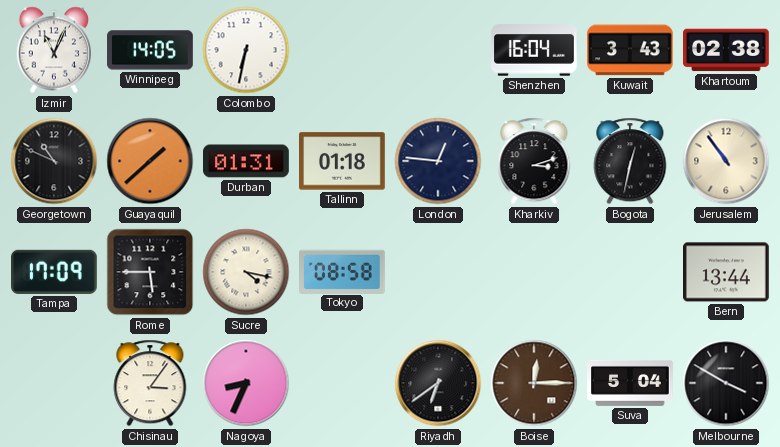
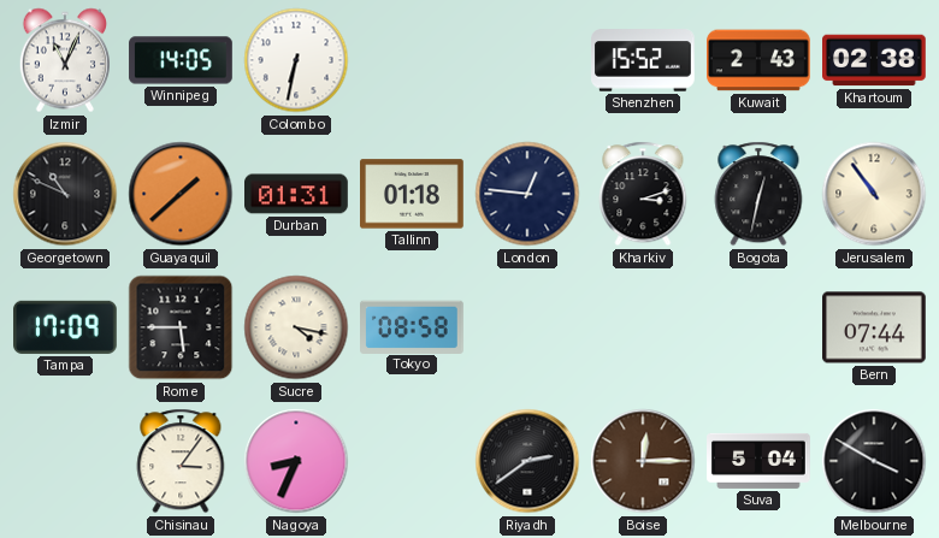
Shenzhen: 16:04 -> 15:52
Kuwait: 3:43 -> 2:43
Bern: 13:44 -> 07:44
Riyadh: 6:39 -> 2:39
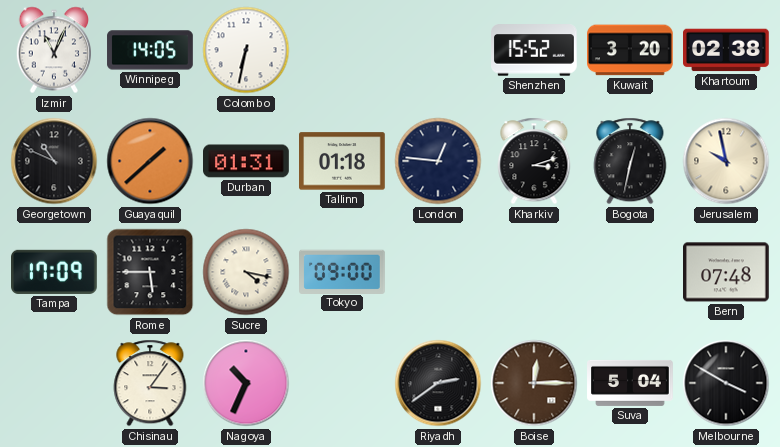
Kuwait: 2:43 -> 3:20
Jerusalem: 10:54 -> 9:58
Tokyo: 08:58 -> 09:00
Bern: 07:44 -> 07:48
Nagoya: 8:34 -> 10:34
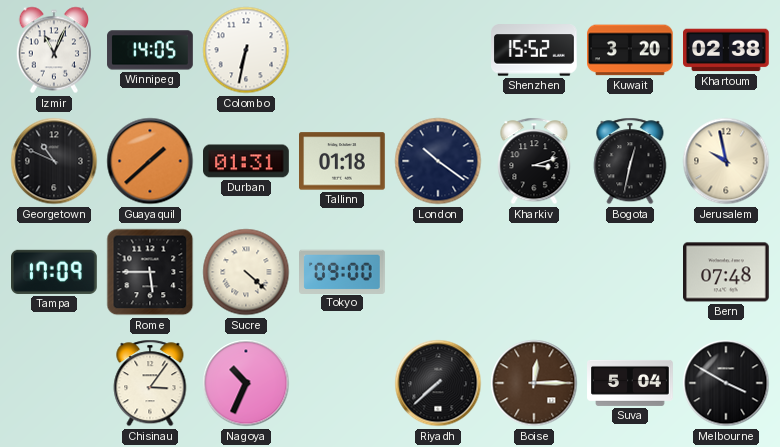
London: 12:46 -> 10:21
Sucre: 4:17 -> 4:22
Riyadh: 2:39 -> 7:38
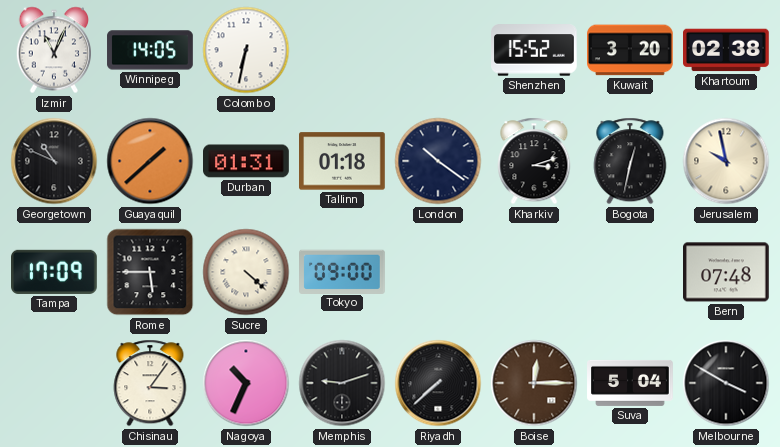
Memphis: none -> 9:12
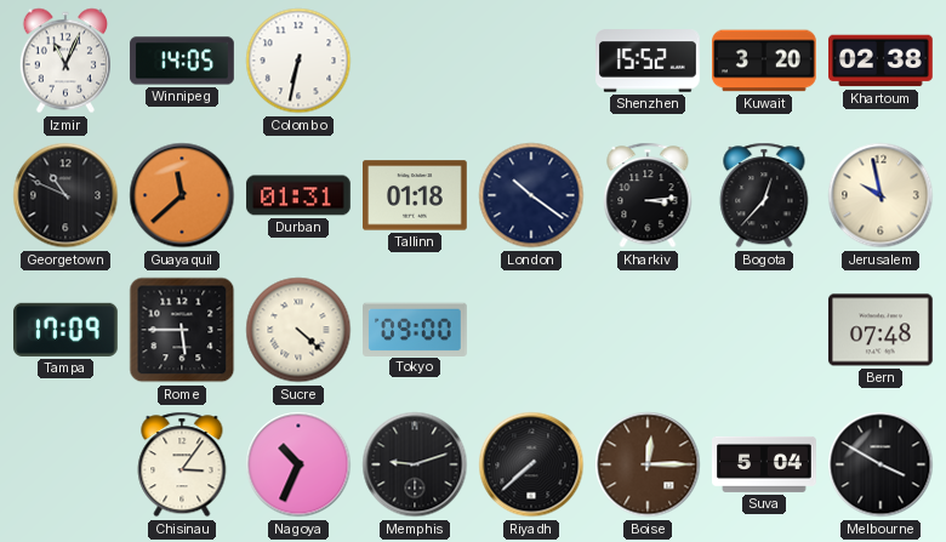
Guayaquil: 1:38 -> 11:38
Kharkiv: 3:12 -> 3:14
Bogota: 12:32 -> 12:37
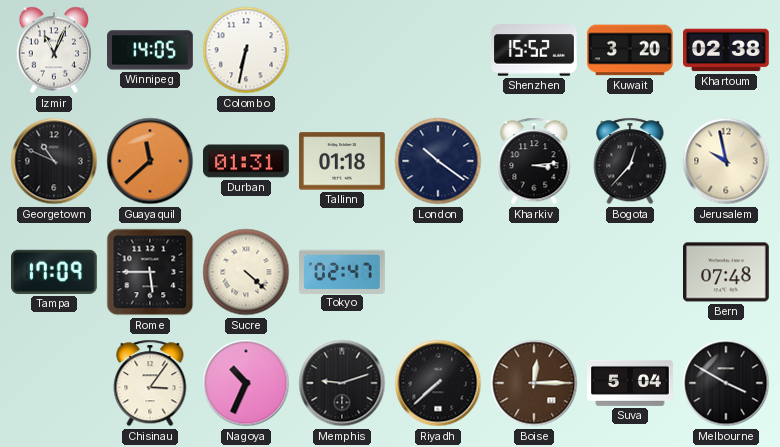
Tokyo: 09:00 -> 02:47
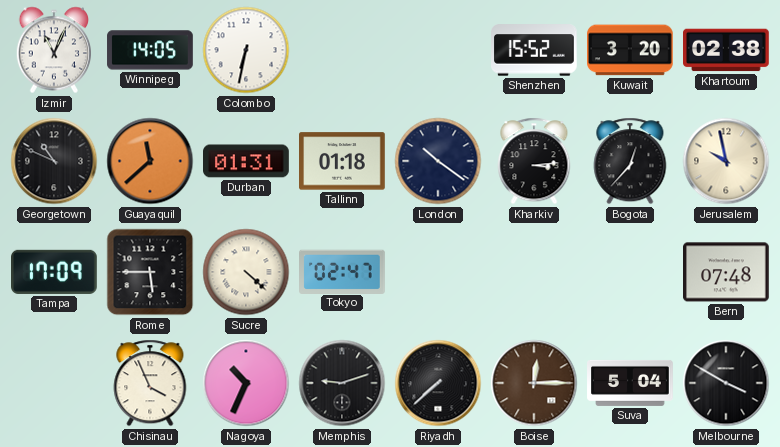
Chisinau: 3:06 -> 3:56
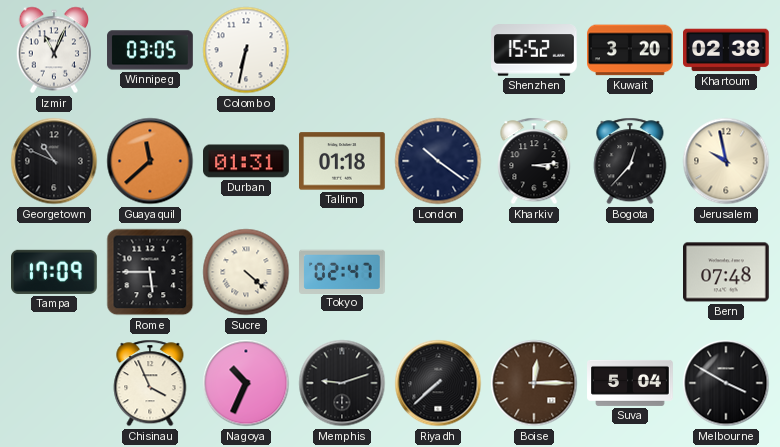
Winnipeg: 14:05 -> 03:05
